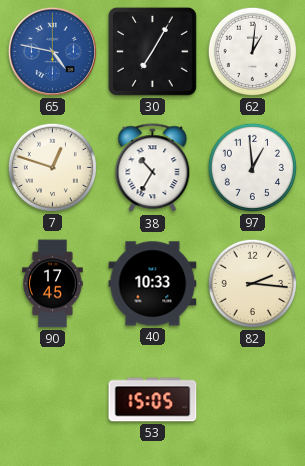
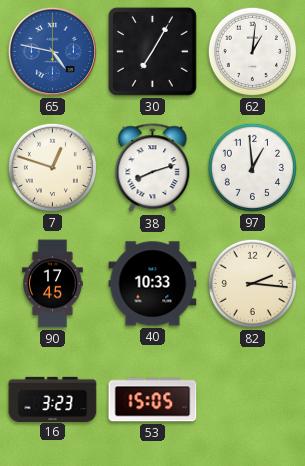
38: 10:35 -> 8:12
16: none -> 3:23
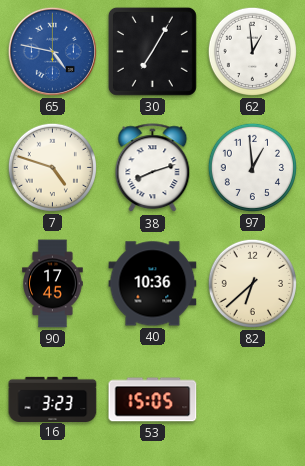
62: 1:01 -> 12:59
7: 12:48 -> 4:48
40: 10:33 -> 10:36
82: 2:16 -> 6:38
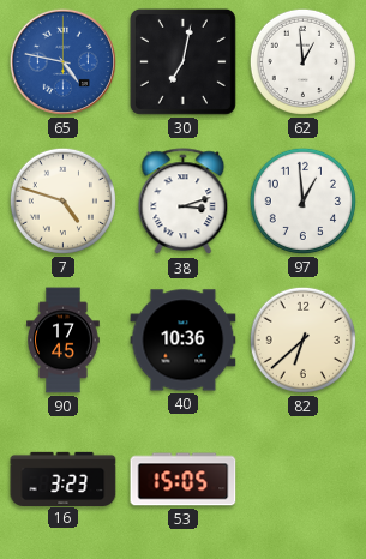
30: 7:05 -> 7:02
38: 8:12 -> 3:12
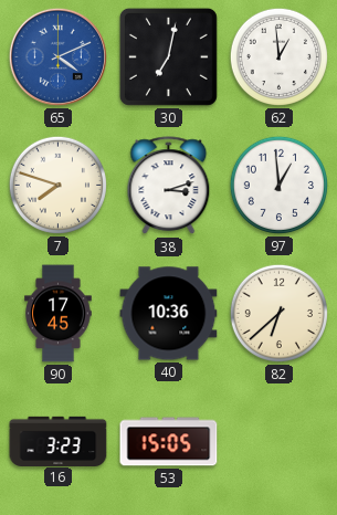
65: 4:47 -> 4:11
7: 4:48 -> 7:48
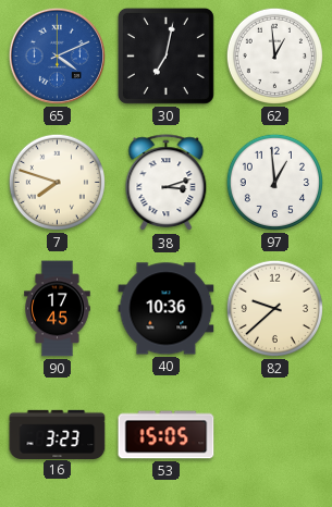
82: 6:38 -> 9:38
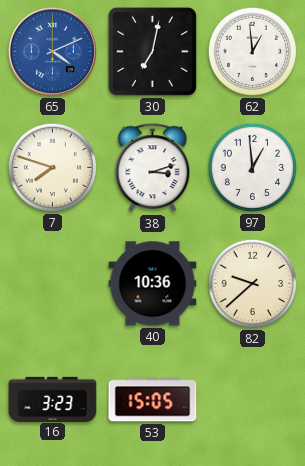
90: 17:45 -> none
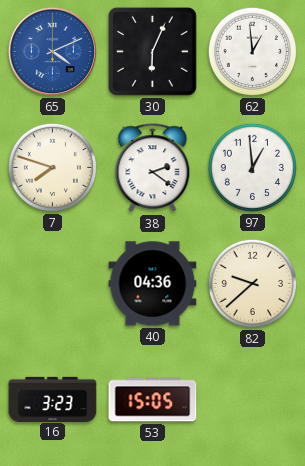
30: 7:02 -> 6:04
38: 3:12 -> 2:21
40: 10:36 -> 04:36
